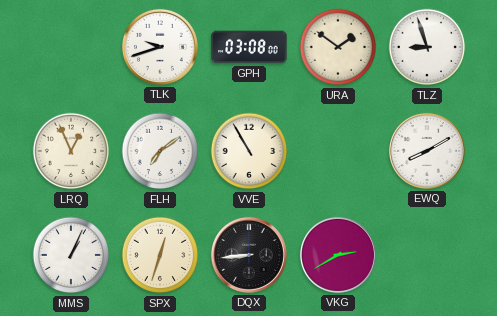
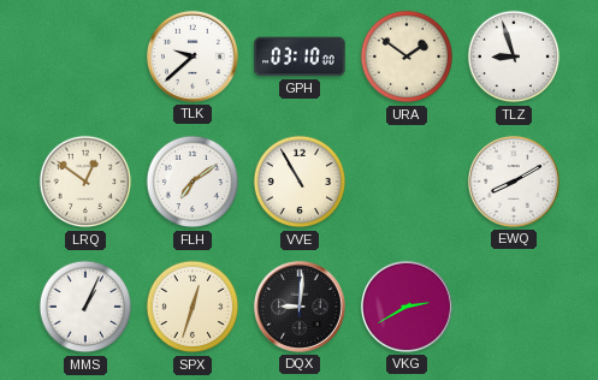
TLK: 9:42 -> 9:38
GPH: 03:08 -> 03:10
LRQ: 12:56 -> 12:51
DQX: 8:44 -> 9:01
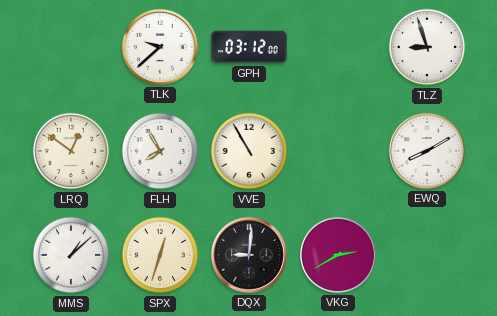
GPH: 03:10 -> 03:12
URA: 1:51 -> none
FLH: 7:09 -> 7:55
MMS: 1:04 -> 1:08
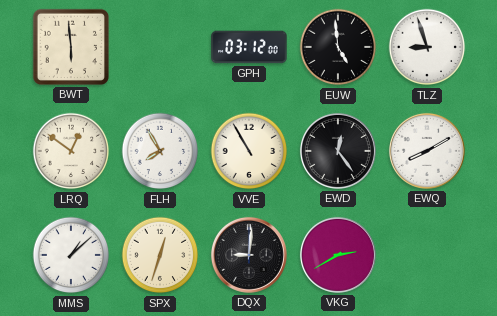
BWT: none -> 5:59
TLK: 9:38 -> none
EUW: none -> 4:59
EWD: none -> 12:24
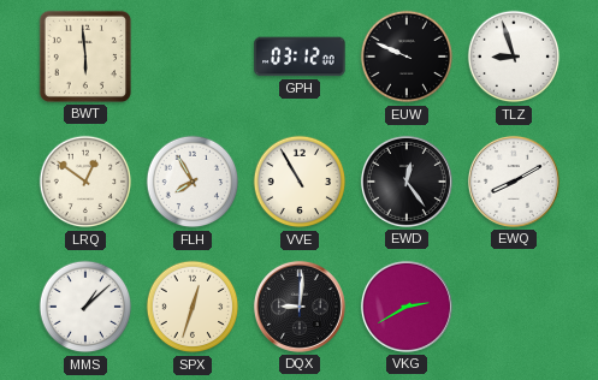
EUW: 4:59 -> 9:49
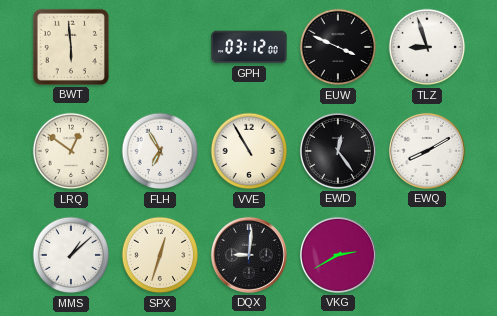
EUW: 9:49 -> 3:49
FLH: 7:55 -> 6:55
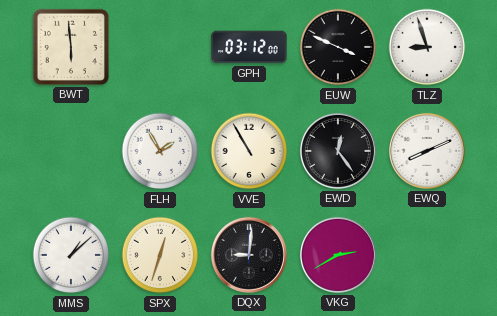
LRQ: 12:51 -> none
FLH: 6:55 -> 1:55
EWQ: 8:10 -> 8:11
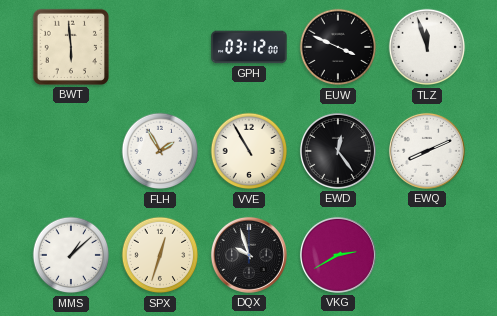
TLZ: 8:57 -> 11:57
DQX: 9:01 -> 9:57
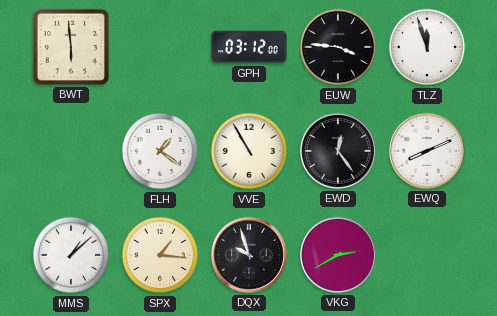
EUW: 3:49 -> 3:46
FLH: 1:55 -> 1:21
SPX: 12:33 -> 1:16
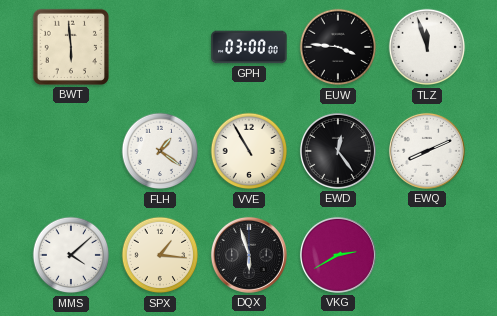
GPH: 03:12 -> 03:00
MMS: 1:08 -> 4:08
DQX: 9:57 -> 5:57
